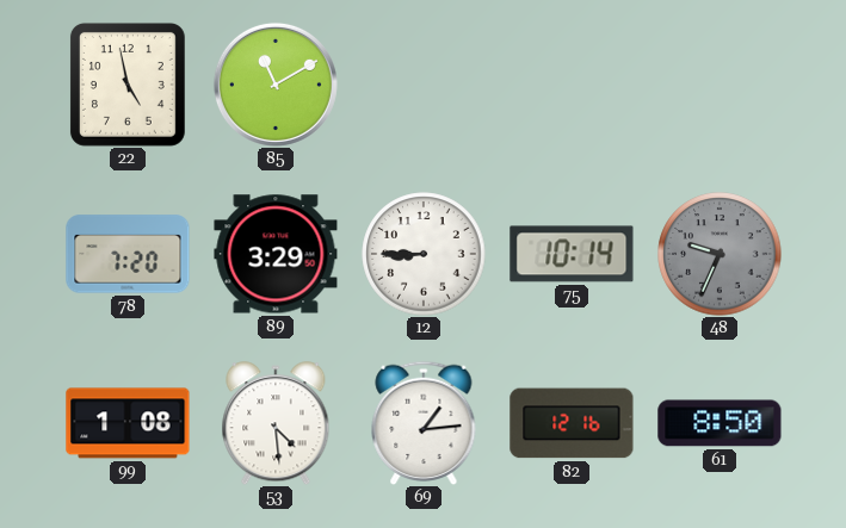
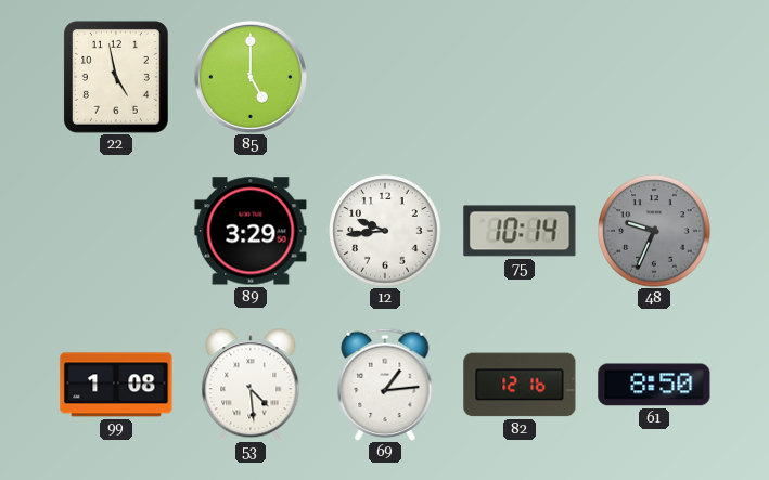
85: 11:10 -> 5:00
78: 7:20 -> none
12: 8:45 -> 9:44
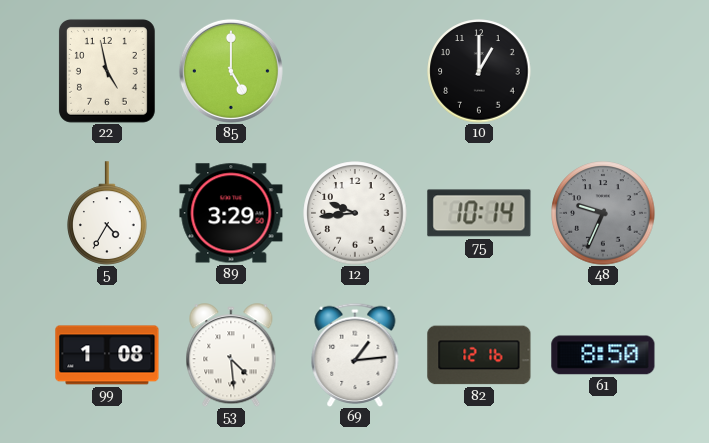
10: none -> 1:00
5: none -> 4:35
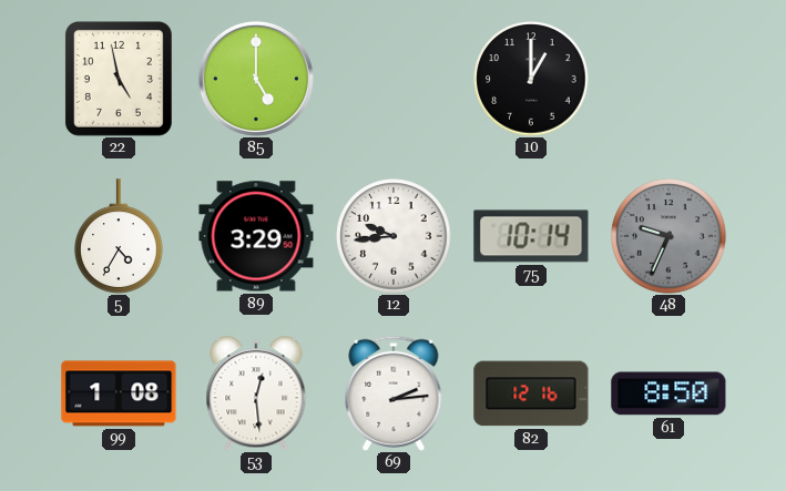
53: 4:29 -> 12:29
69: 1:14 -> 2:14
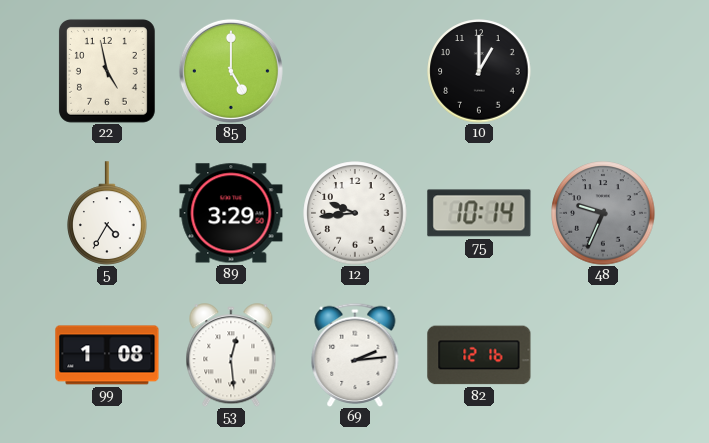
61: 8:50 -> none
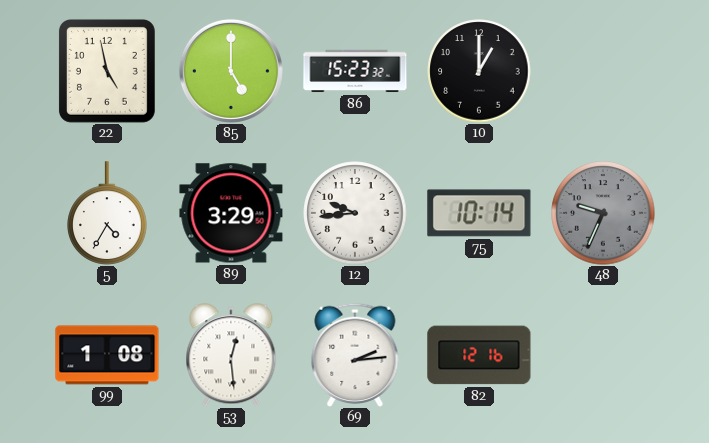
86: none -> 15:23
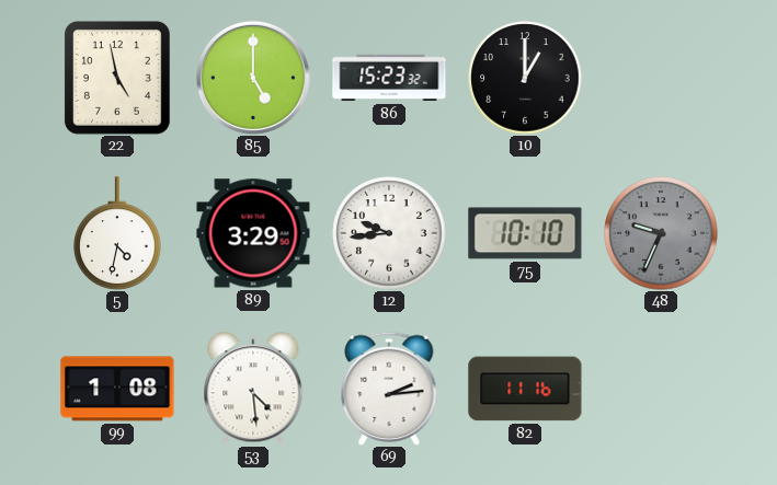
5: 4:35 -> 4:32
75: 10:14 -> 10:10
53: 12:29 -> 4:29
82: 12:16 -> 11:16
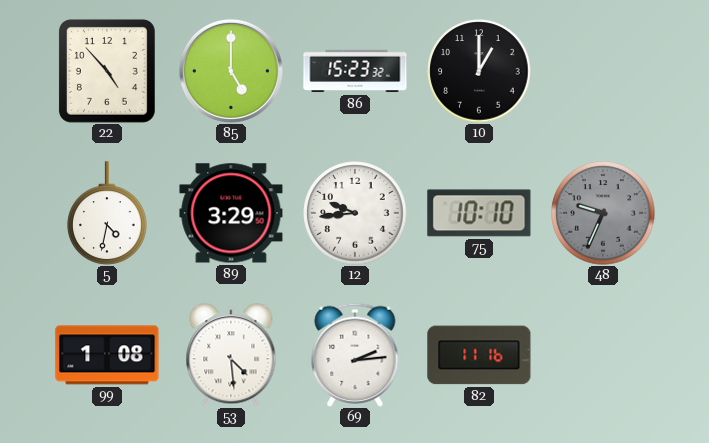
22: 4:58 -> 4:53
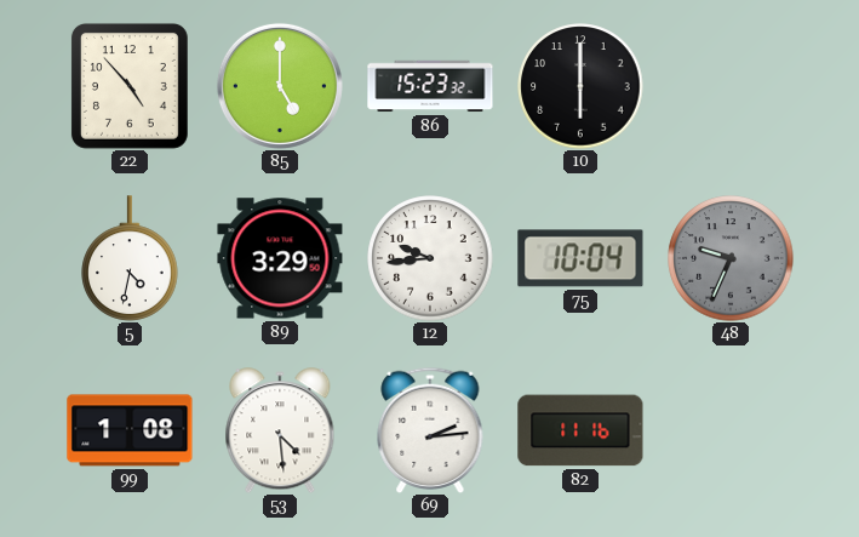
10: 1:00 -> 6:00
75: 10:10 -> 10:04
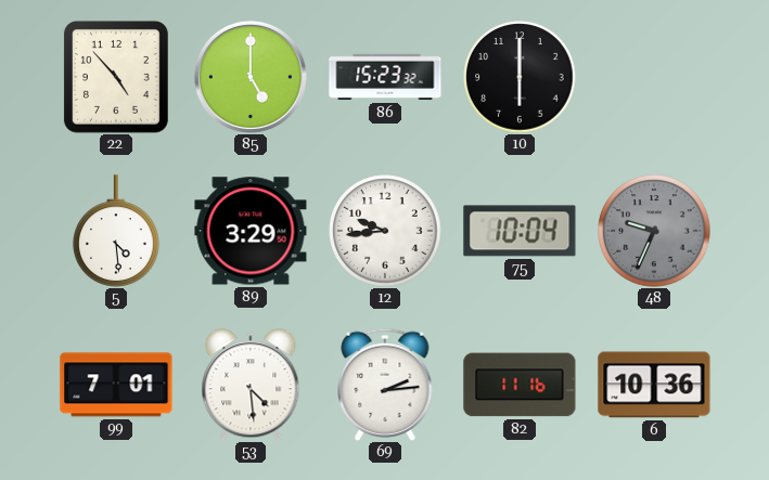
5: 4:32 -> 4:29
99: 1:08 -> 7:01
6: none -> 10:36
